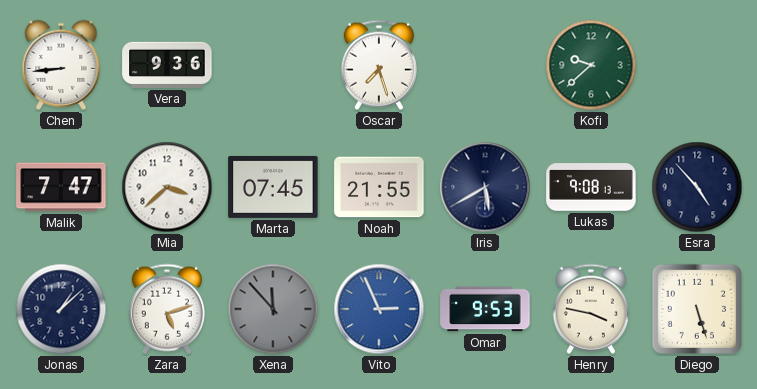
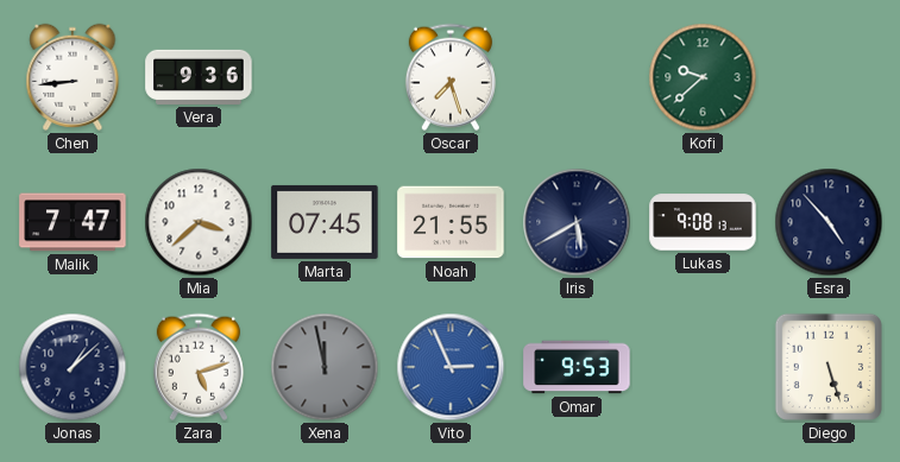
Xena: 11:53 -> 11:58
Henry: 3:47 -> none
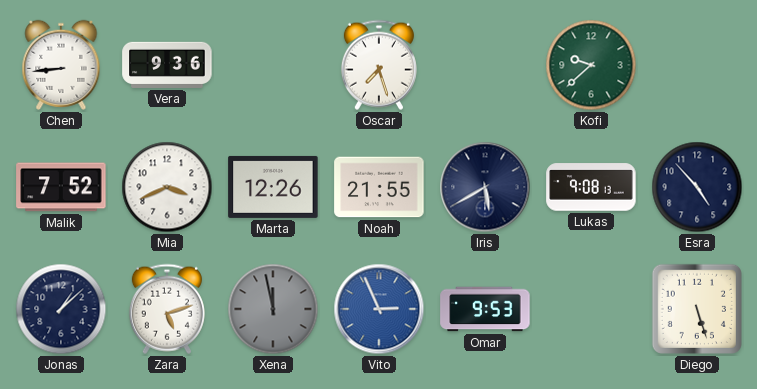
Malik: 7:47 -> 7:52
Mia: 3:38 -> 3:41
Marta: 07:45 -> 12:26
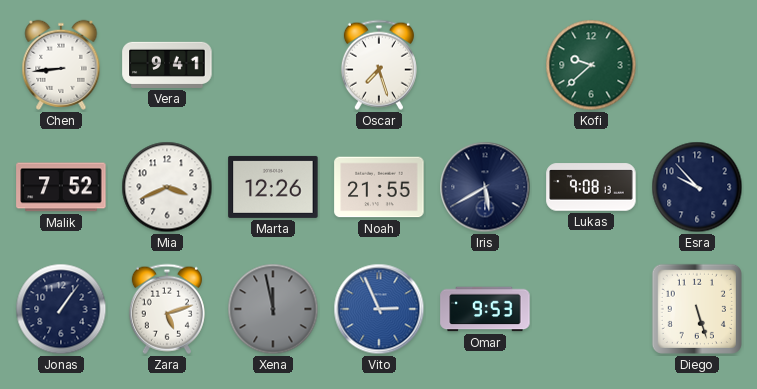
Vera: 9:36 -> 9:41
Esra: 4:53 -> 9:53
Jonas: 1:08 -> 1:06
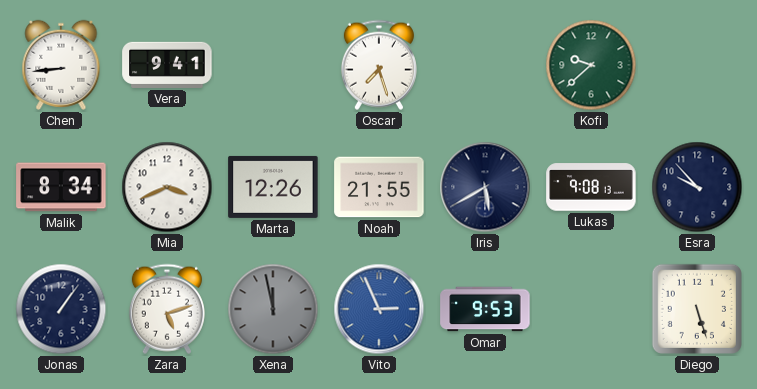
Malik: 7:52 -> 8:34
